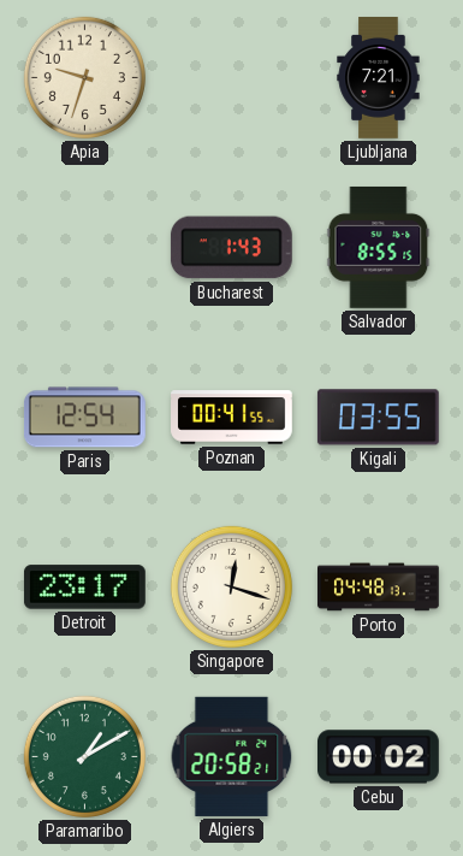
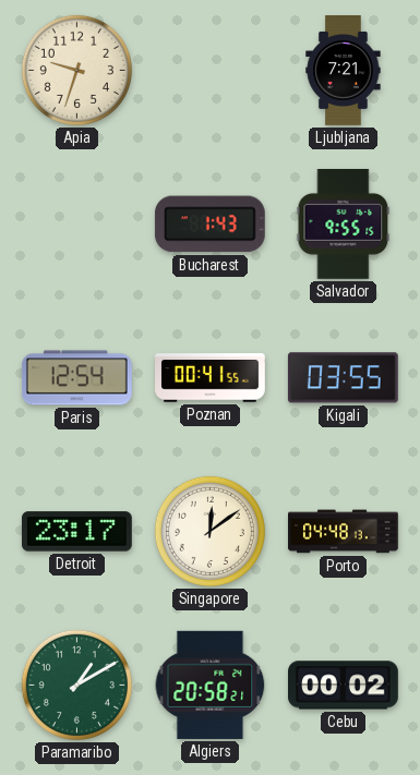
Salvador: 8:55 -> 9:55
Singapore: 12:18 -> 12:09
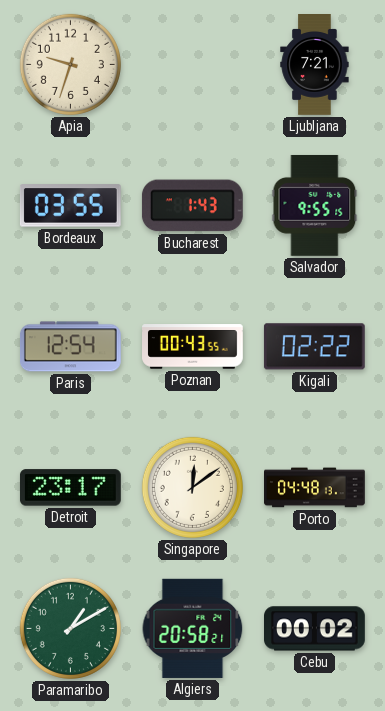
Bordeaux: none -> 03:55
Poznan: 00:41 -> 00:43
Kigali: 03:55 -> 02:22
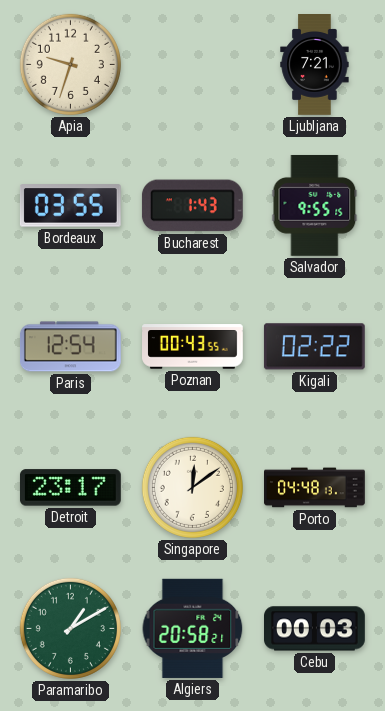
Cebu: 00:02 -> 00:03
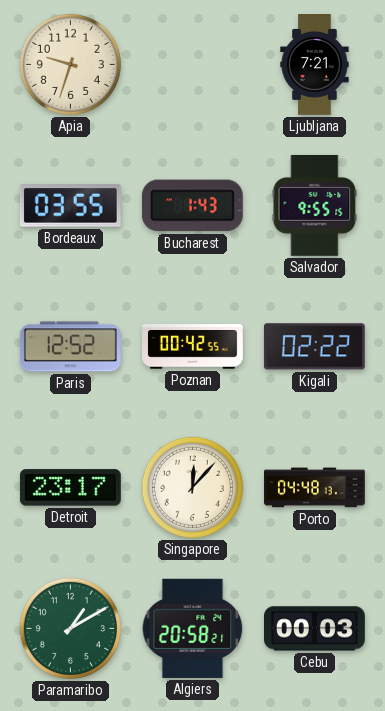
Paris: 12:54 -> 12:52
Poznan: 00:43 -> 00:42
Singapore: 12:09 -> 12:07
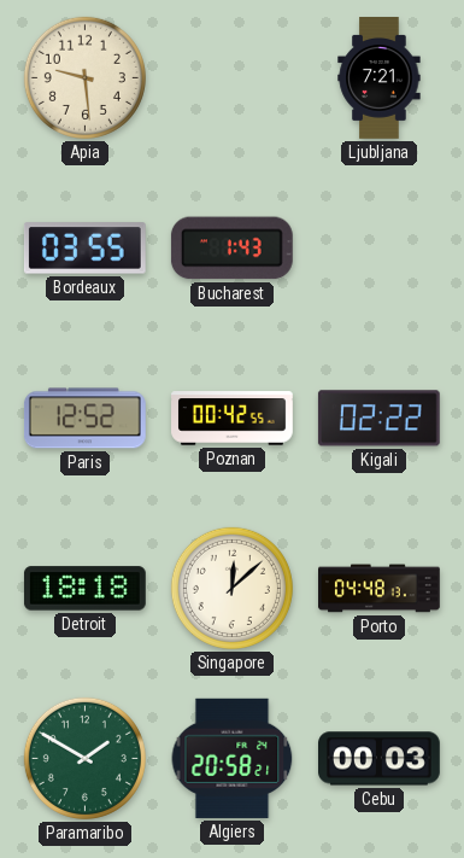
Apia: 9:33 -> 9:29
Salvador: 9:55 -> none
Detroit: 23:17 -> 18:18
Singapore: 12:07 -> 12:08
Paramaribo: 1:10 -> 1:50
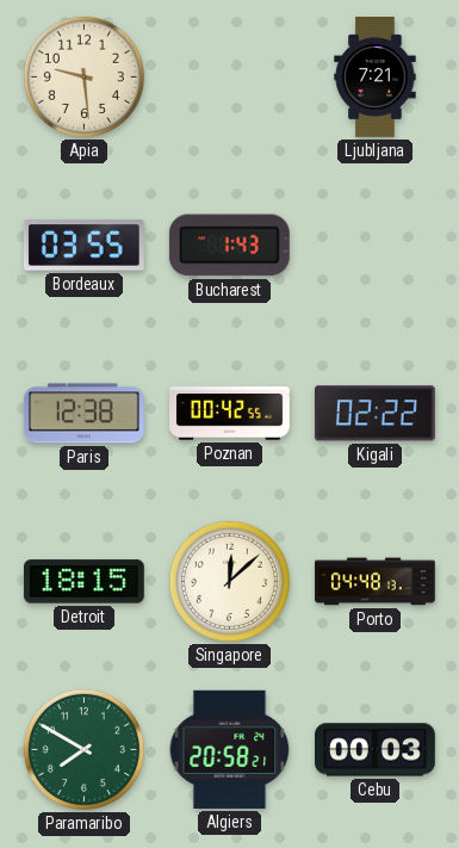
Paris: 12:52 -> 12:38
Detroit: 18:18 -> 18:15
Paramaribo: 1:50 -> 7:50
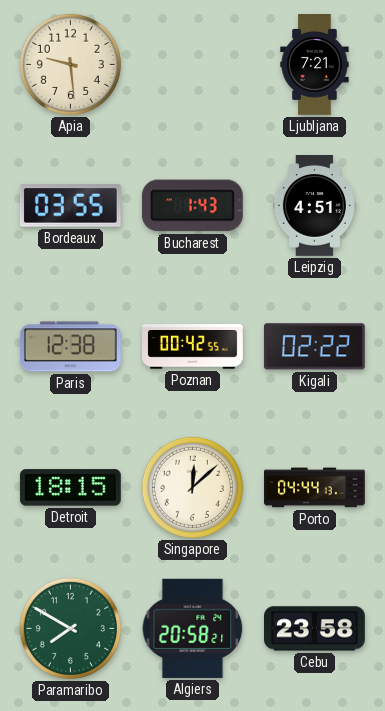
Leipzig: none -> 4:51
Porto: 04:48 -> 04:44
Cebu: 00:03 -> 23:58
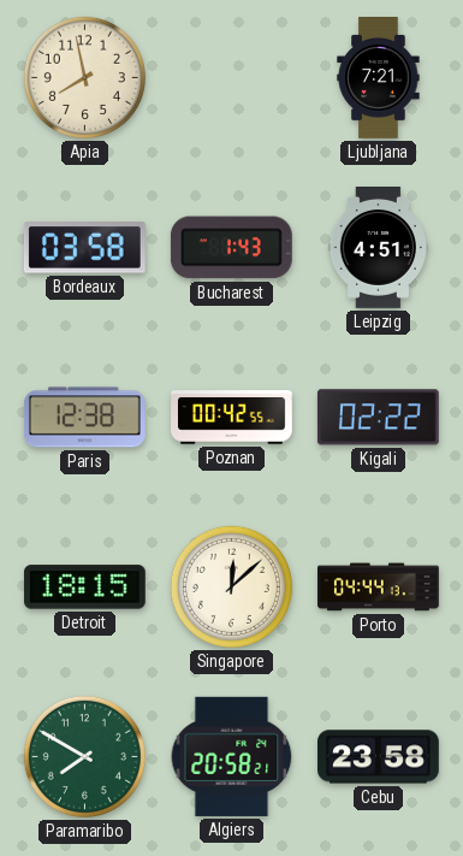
Apia: 9:29 -> 7:58
Bordeaux: 03:55 -> 03:58
